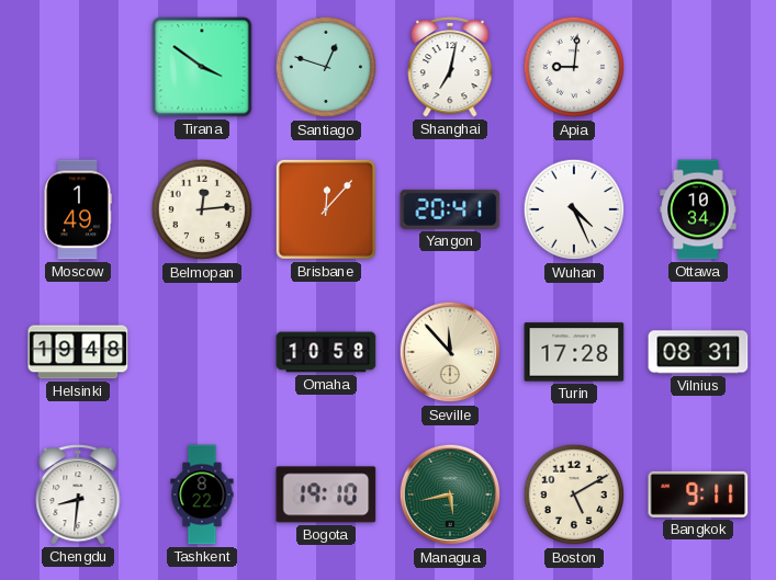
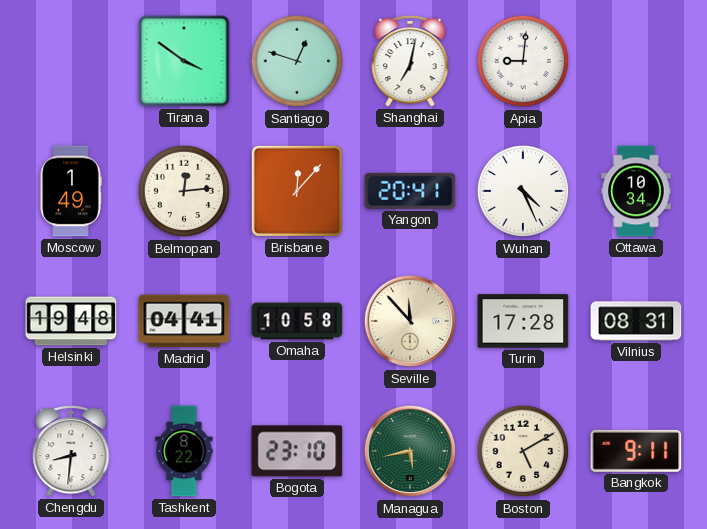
Madrid: none -> 04:41
Bogota: 19:10 -> 23:10
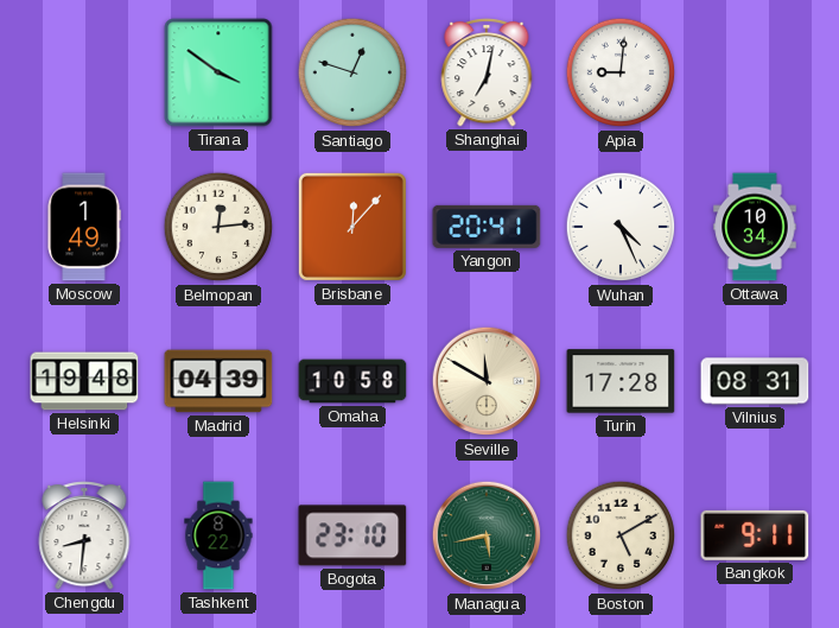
Madrid: 04:41 -> 04:39
Seville: 11:53 -> 11:50
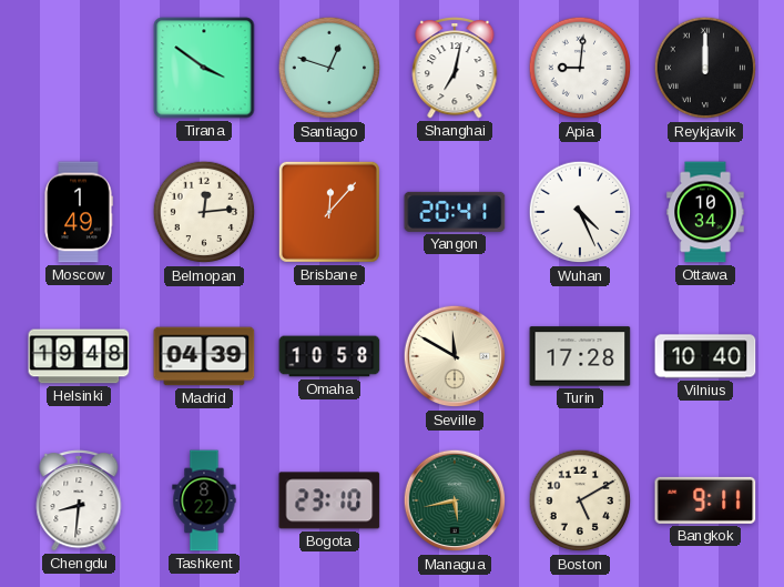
Reykjavik: none -> 12:00
Vilnius: 08:31 -> 10:40
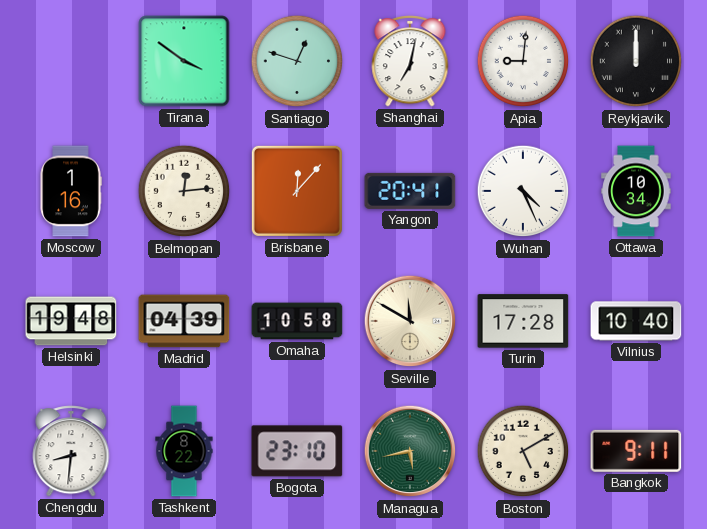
Moscow: 1:49 -> 1:16
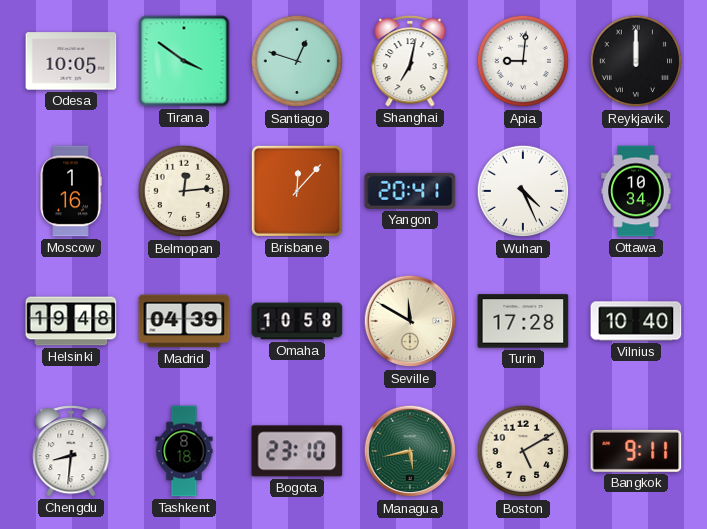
Odesa: none -> 10:05
Tashkent: 8:22 -> 8:18
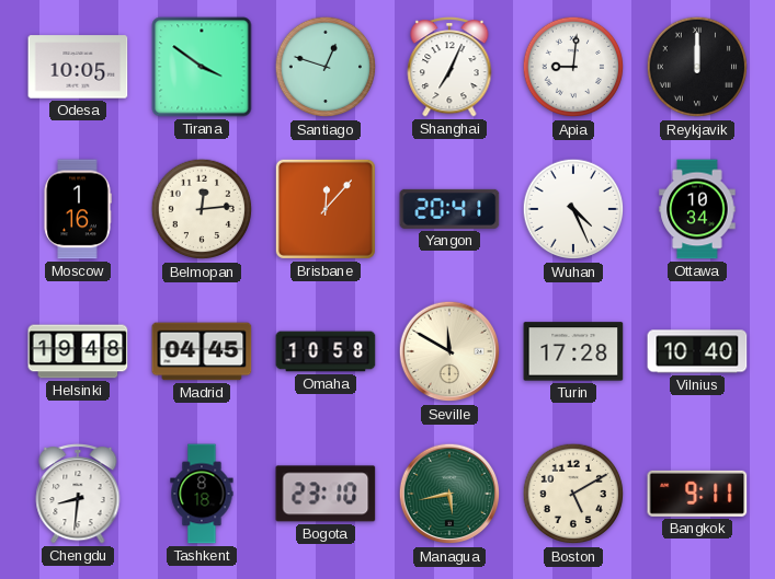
Shanghai: 7:02 -> 7:04
Madrid: 04:39 -> 04:45
